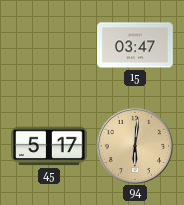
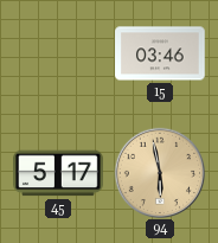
15: 03:47 -> 03:46
94: 6:01 -> 5:58
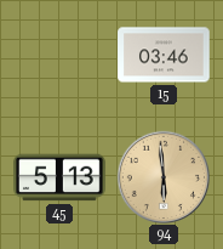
45: 5:17 -> 5:13
94: 5:58 -> 5:59
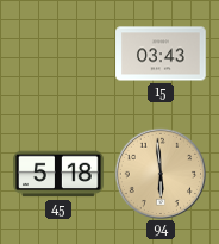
15: 03:46 -> 03:43
45: 5:13 -> 5:18
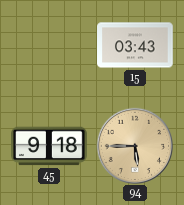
45: 5:18 -> 9:18
94: 5:59 -> 5:45
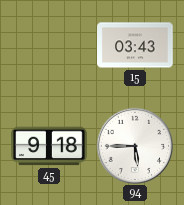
94 dial: champagne -> white
